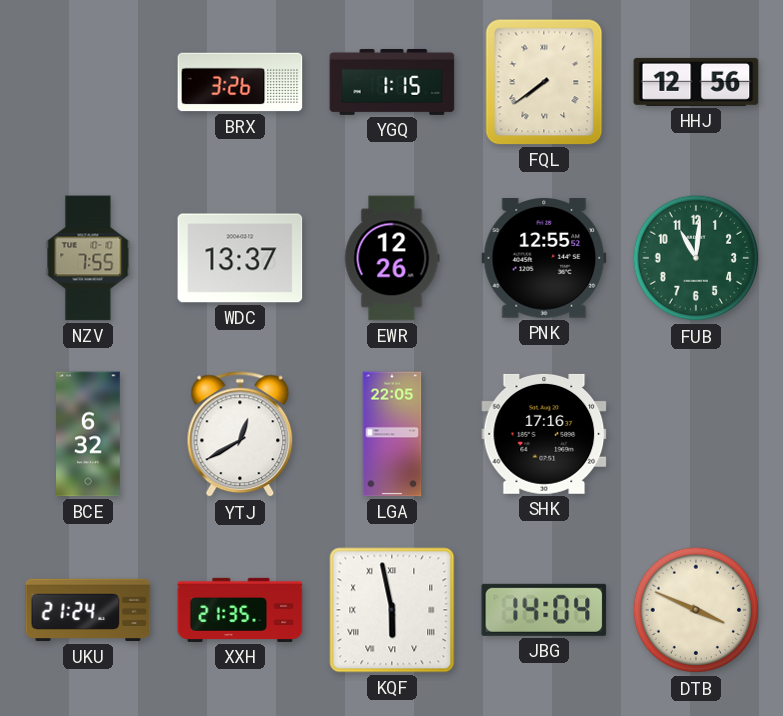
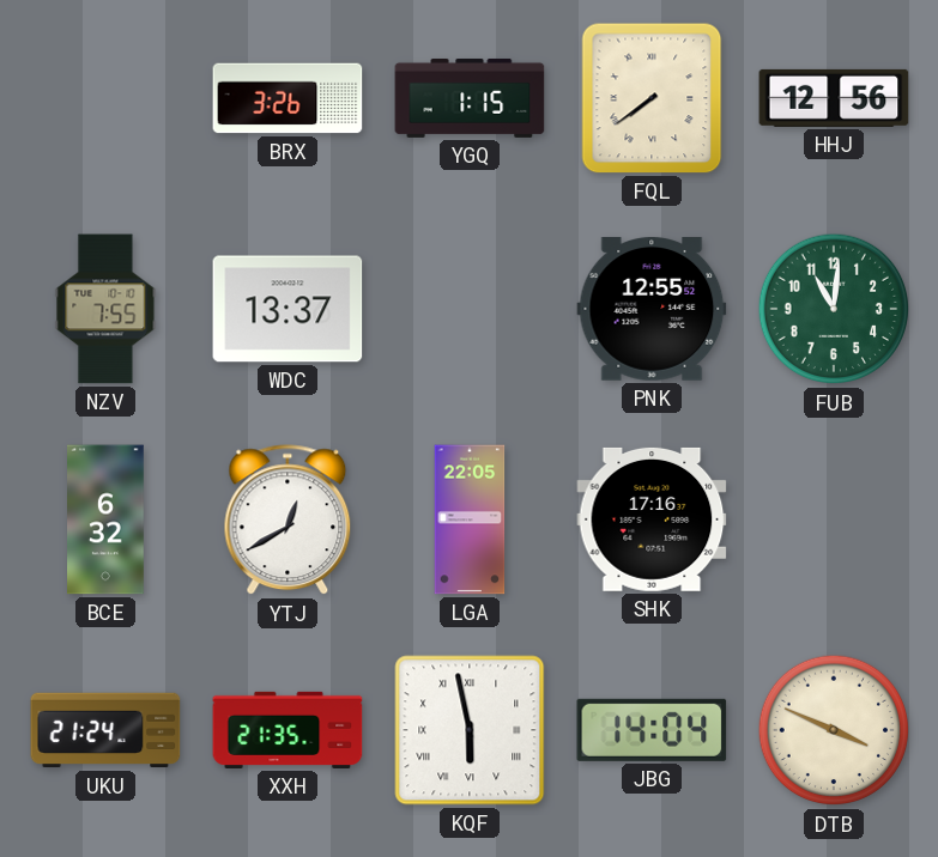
EWR: 12:26 -> none
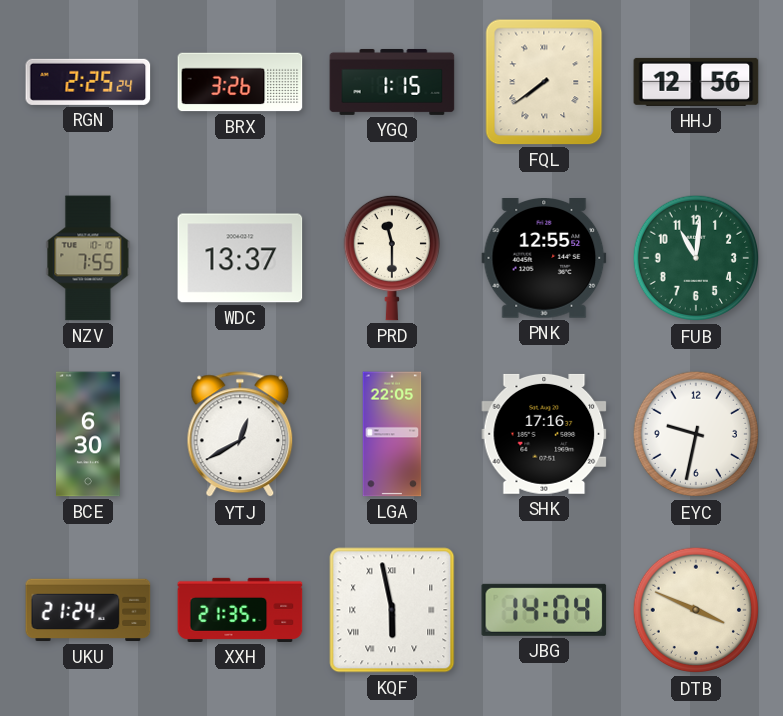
RGN: none -> 2:25
PRD: none -> 11:30
BCE: 6:32 -> 6:30
EYC: none -> 9:32
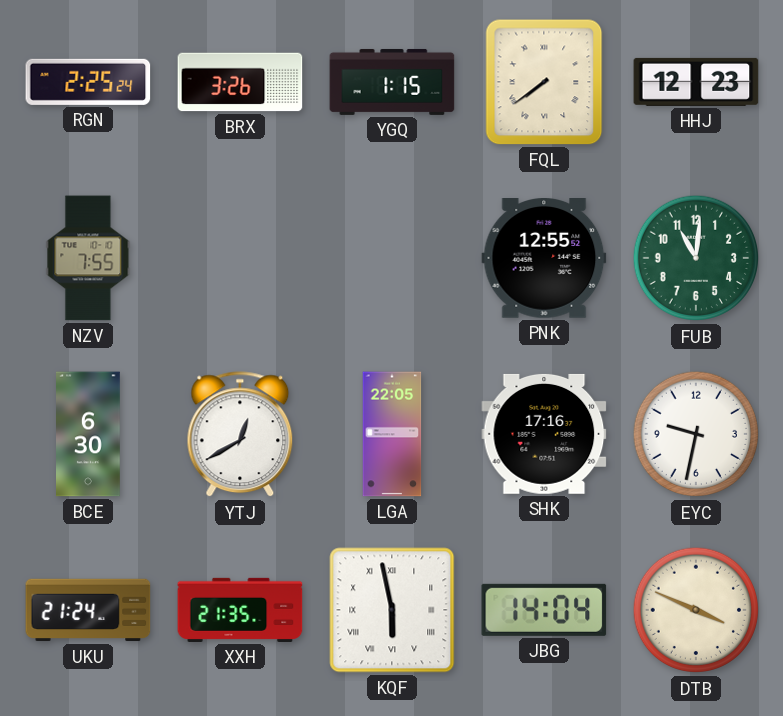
HHJ: 12:56 -> 12:23
WDC: 13:37 -> none
PRD: 11:30 -> none
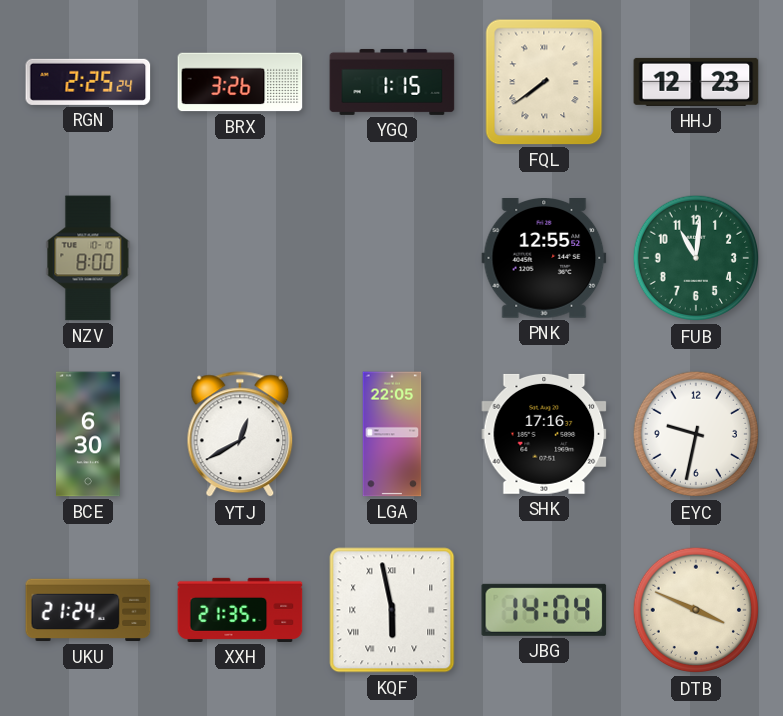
NZV: 7:55 -> 8:00
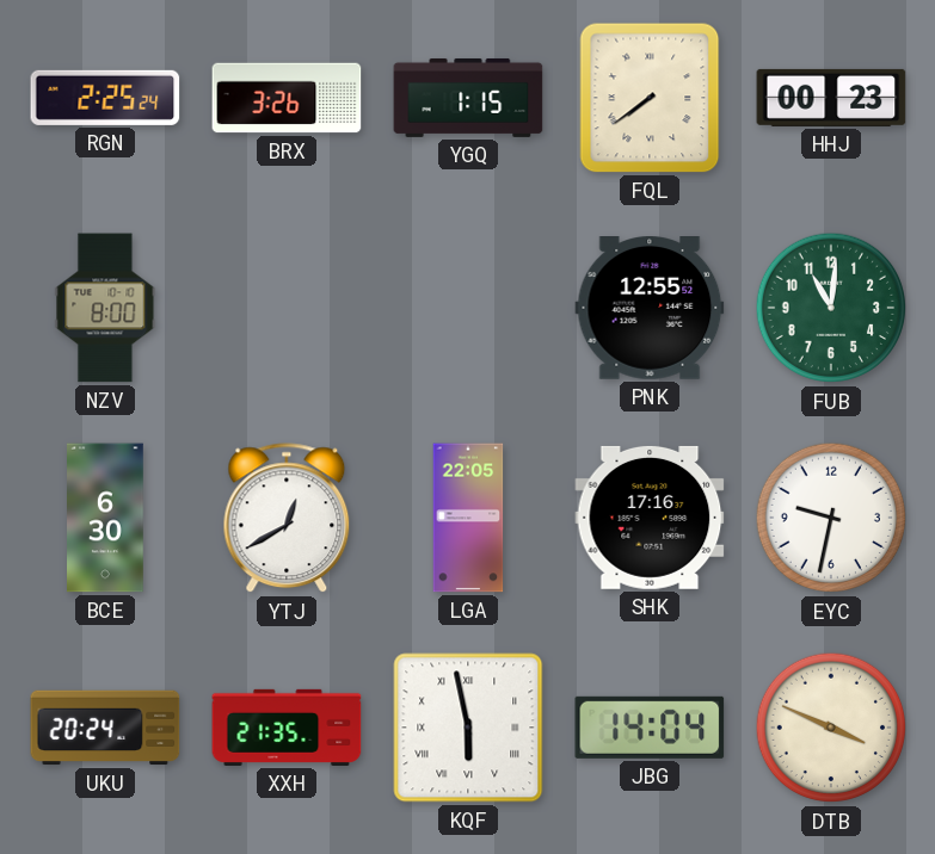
HHJ: 12:23 -> 00:23
UKU: 21:24 -> 20:24
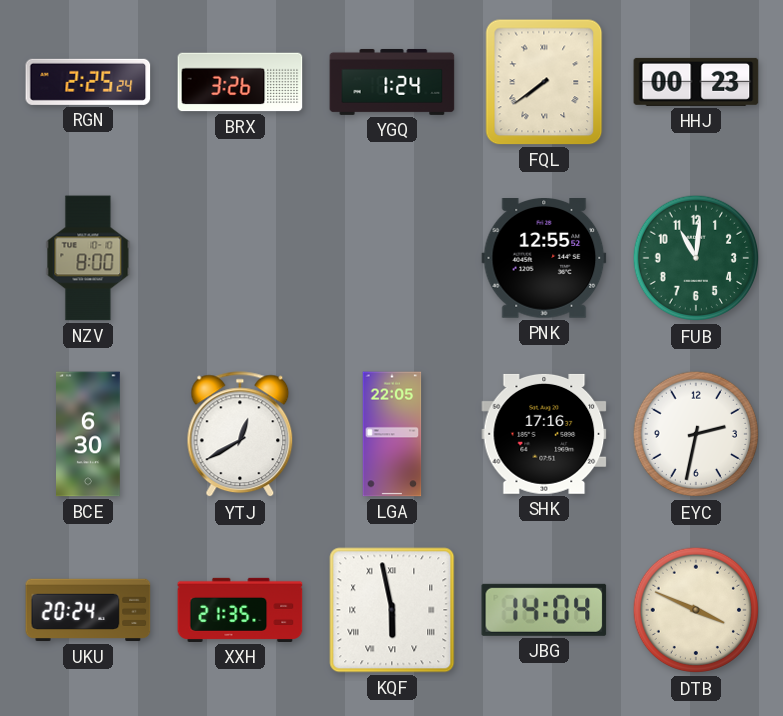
YGQ: 1:15 -> 1:24
EYC: 9:32 -> 2:32
